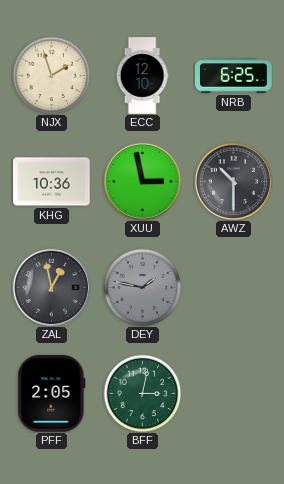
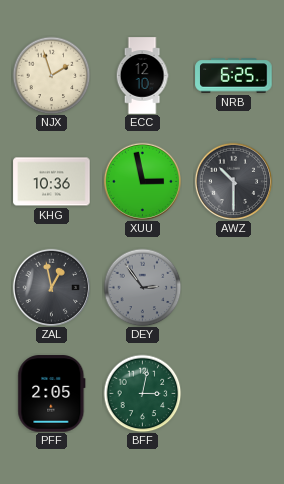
DEY: 1:47 -> 2:54
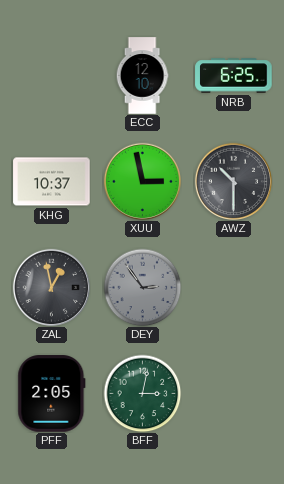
NJX: 1:57 -> none
KHG: 10:36 -> 10:37
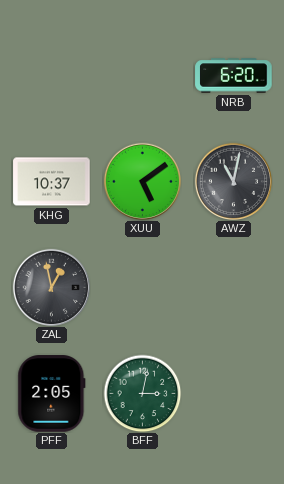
ECC: 12:10 -> none
NRB: 6:25 -> 6:20
XUU: 2:58 -> 5:09
AWZ: 10:30 -> 11:02
DEY: 2:54 -> none
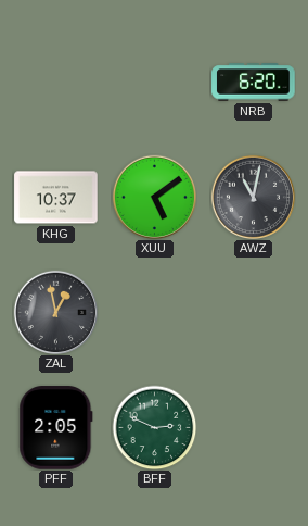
BFF: 3:02 -> 2:49
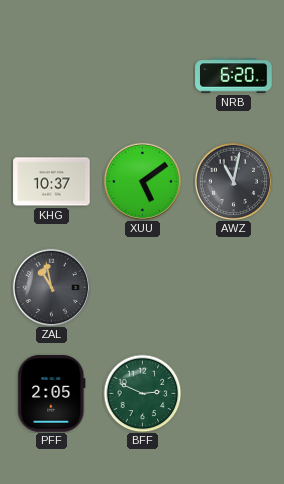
ZAL: 12:58 -> 10:58
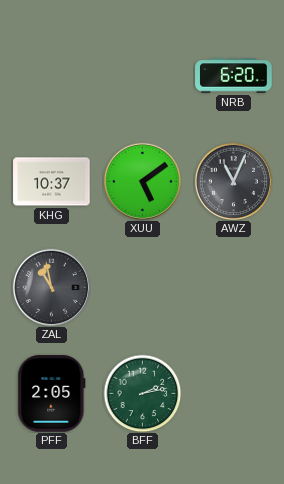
AWZ: 11:02 -> 11:04
BFF: 2:49 -> 2:13
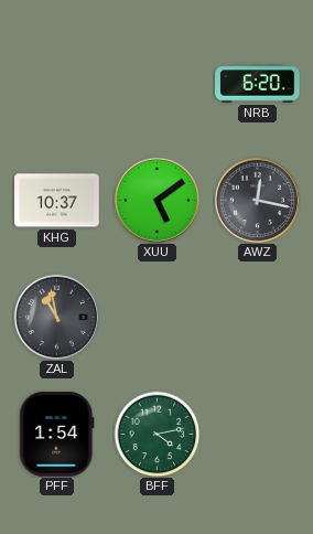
AWZ: 11:04 -> 12:17
PFF: 2:05 -> 1:54
BFF: 2:13 -> 4:13
